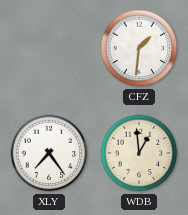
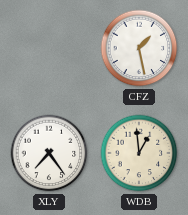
CFZ: 1:31 -> 1:28
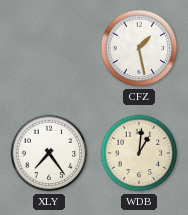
WDB: 12:59 -> 1:01
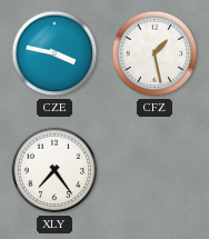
CZE: none -> 3:47
WDB: 1:01 -> none
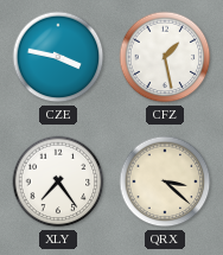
QRX: none -> 3:22
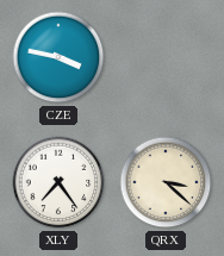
CFZ: 1:28 -> none
